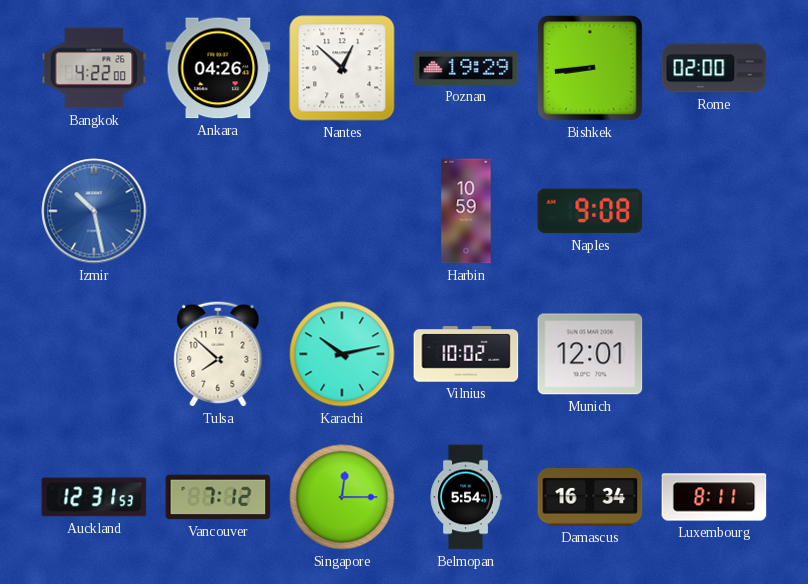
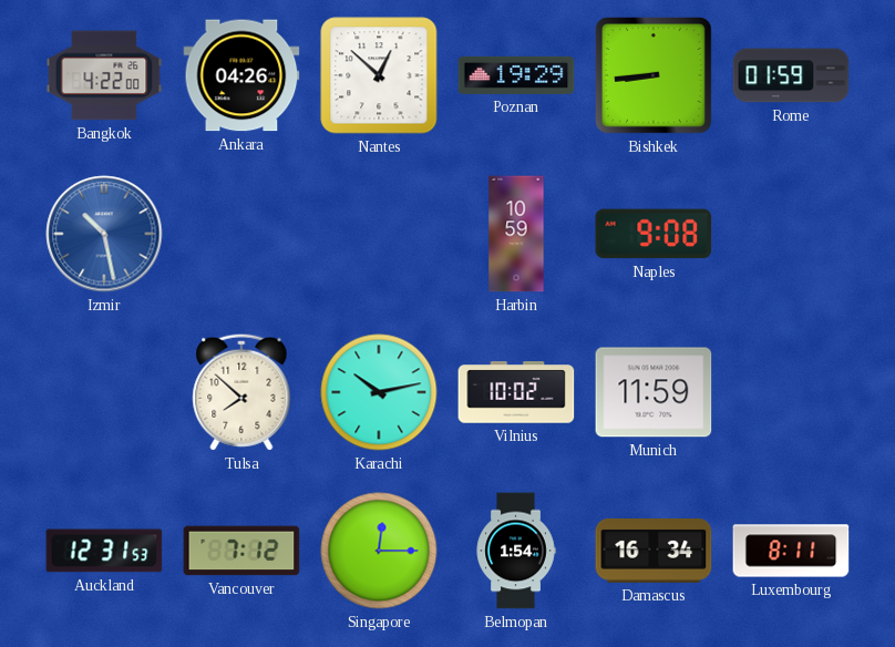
Rome: 02:00 -> 01:59
Munich: 12:01 -> 11:59
Belmopan: 5:54 -> 1:54
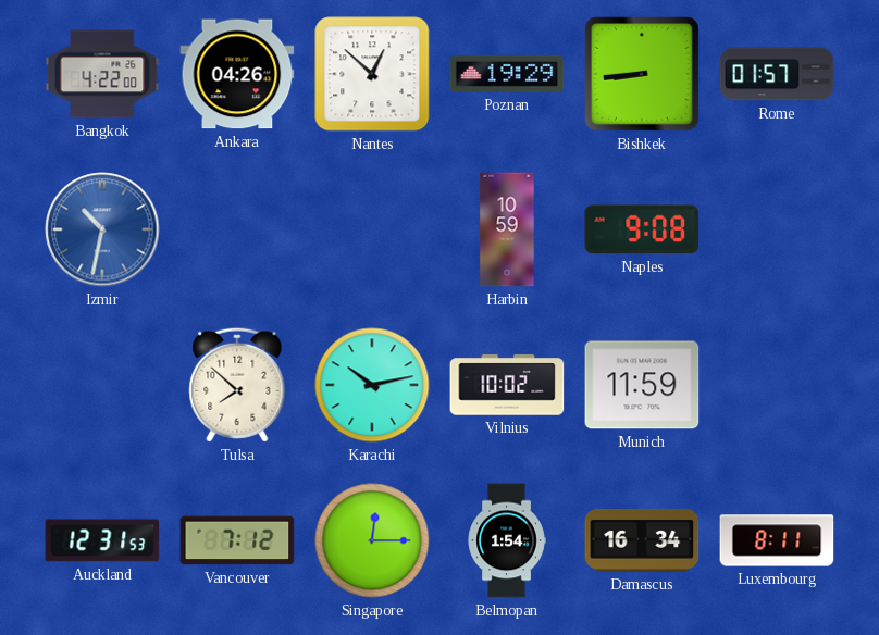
Rome: 01:59 -> 01:57
Izmir: 10:28 -> 10:32
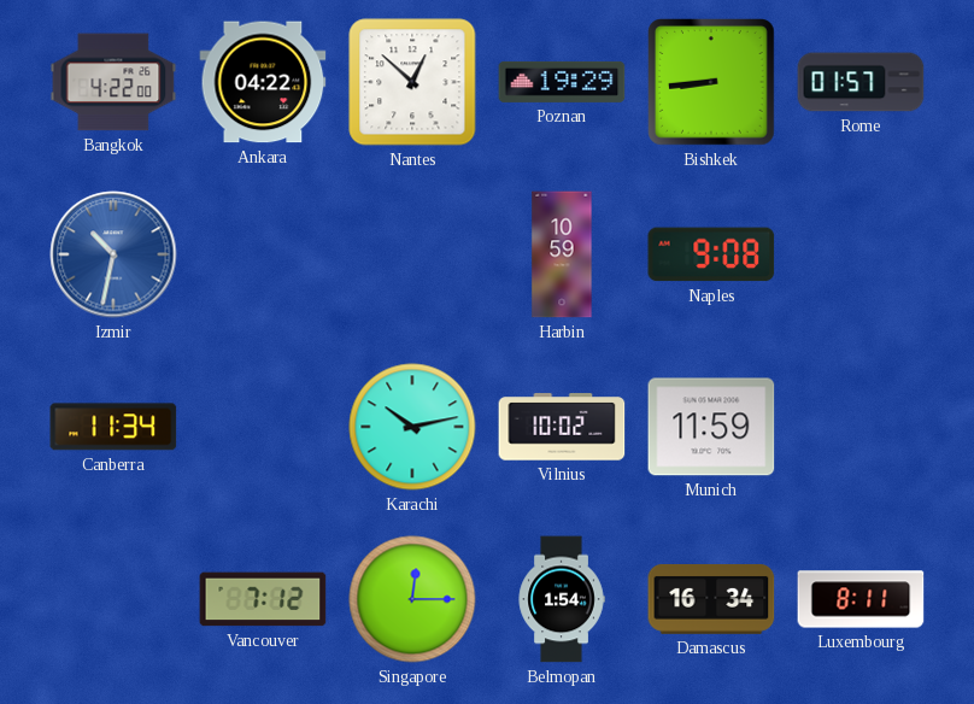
Ankara: 04:26 -> 04:22
Canberra: none -> 11:34
Tulsa: 7:52 -> none
Auckland: 12:31 -> none
